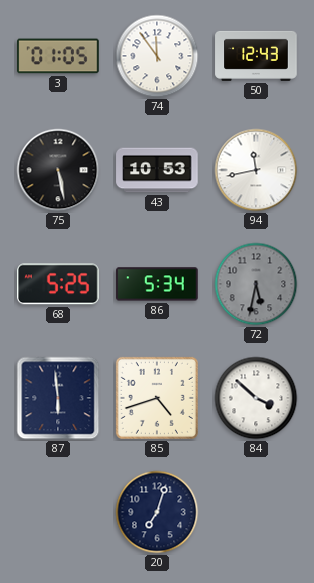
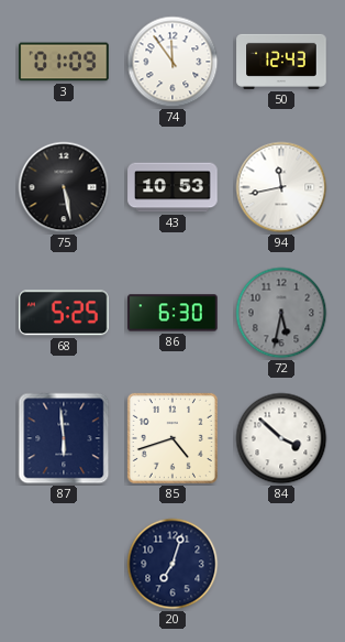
3: 01:05 -> 01:09
86: 5:34 -> 6:30
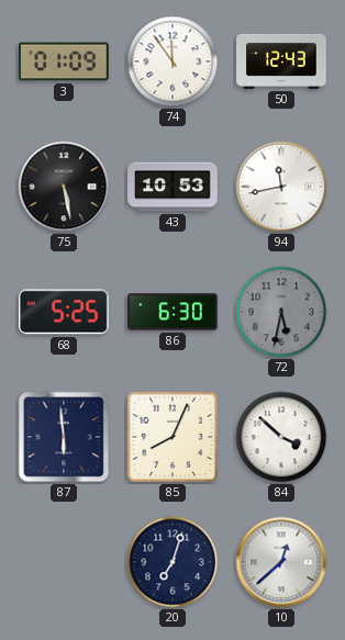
85: 4:42 -> 8:04
10: none -> 12:38
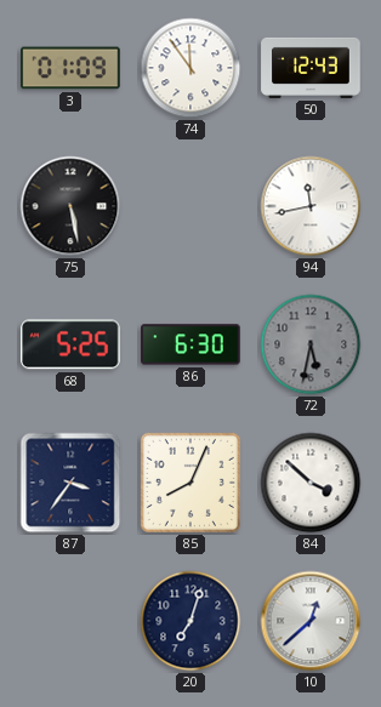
43: 10:53 -> none
87: 5:59 -> 3:36
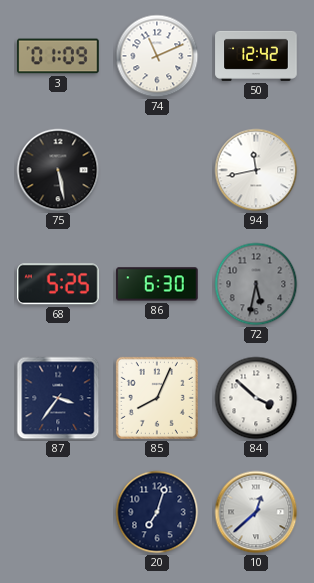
74: 11:54 -> 11:11
50: 12:43 -> 12:42
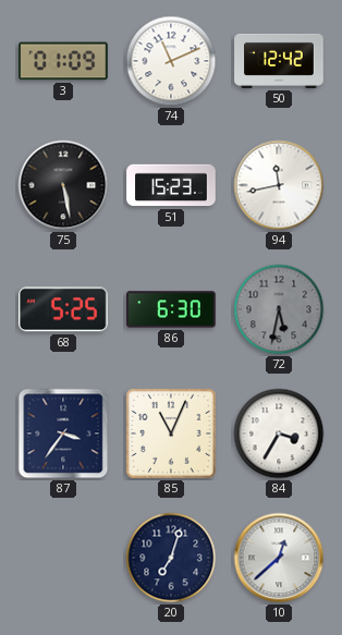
51: none -> 15:23
85: 8:04 -> 11:04
84: 3:52 -> 3:35
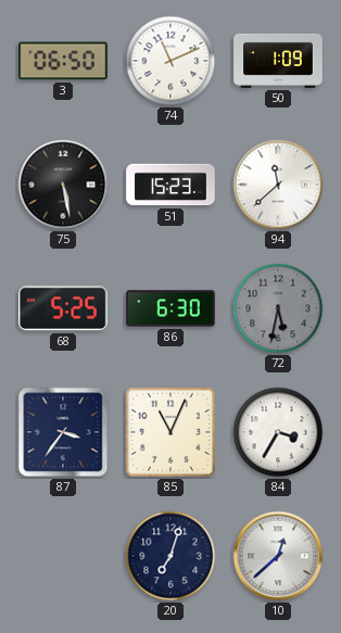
3: 01:09 -> 06:50
50: 12:42 -> 1:09
94: 11:43 -> 11:38
